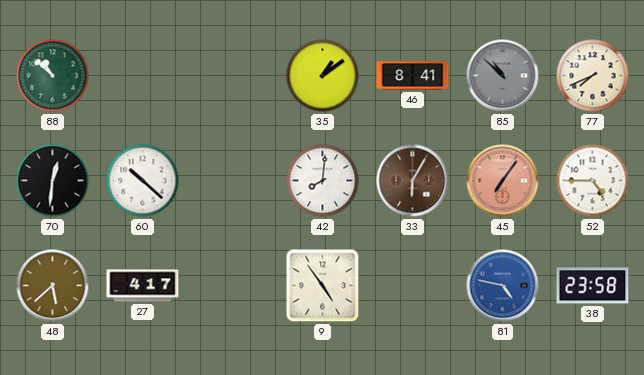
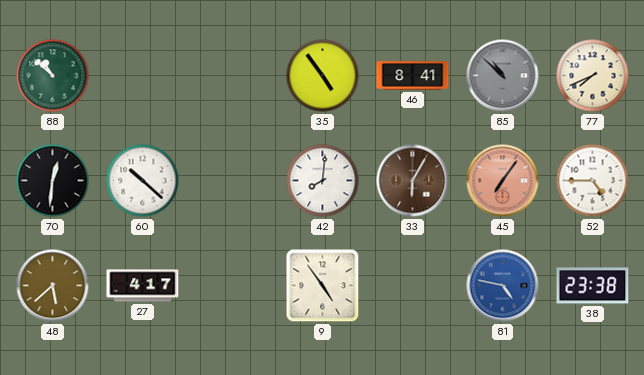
35: 1:09 -> 4:54
38: 23:58 -> 23:38
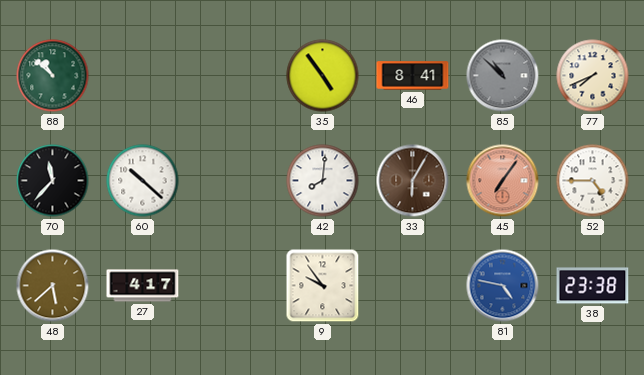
70: 12:31 -> 11:37
9: 4:54 -> 9:54
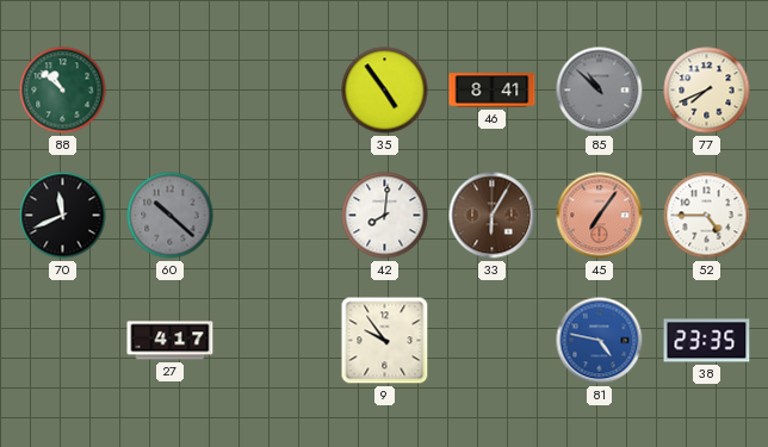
70: 11:37 -> 11:41
60 dial: white -> grey
48: 5:38 -> none
38: 23:38 -> 23:35
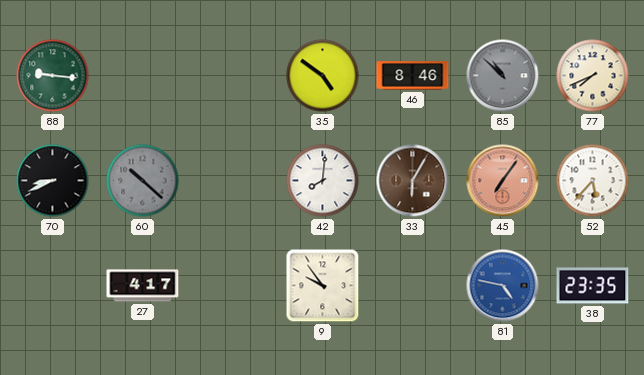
88: 10:52 -> 9:16
35: 4:54 -> 4:51
46: 8:41 -> 8:46
70: 11:41 -> 8:41
52: 4:45 -> 5:37
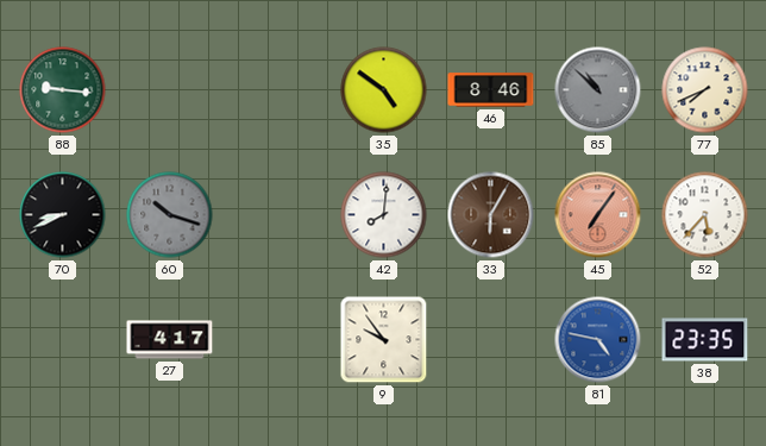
60: 10:22 -> 10:18
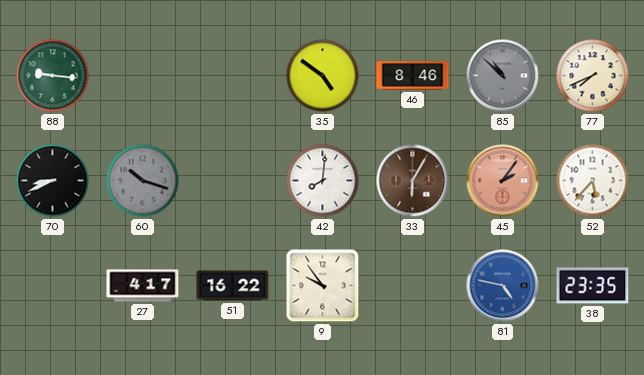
45: 7:06 -> 2:06
51: none -> 16:22
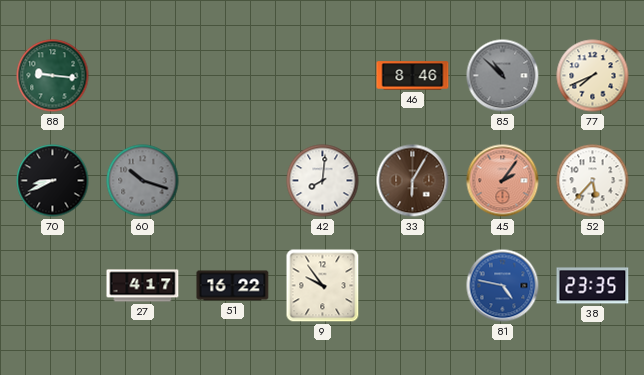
35: 4:51 -> none
